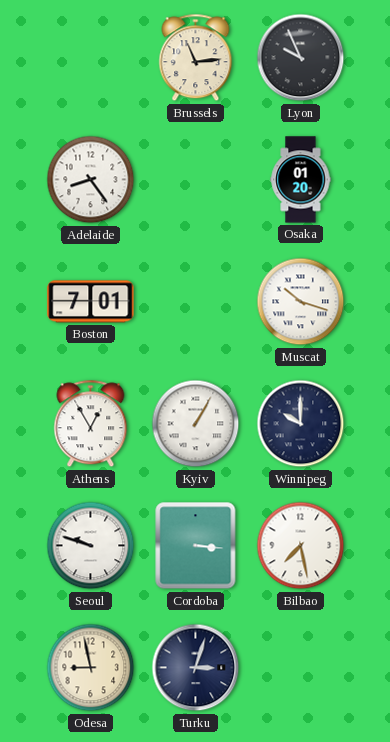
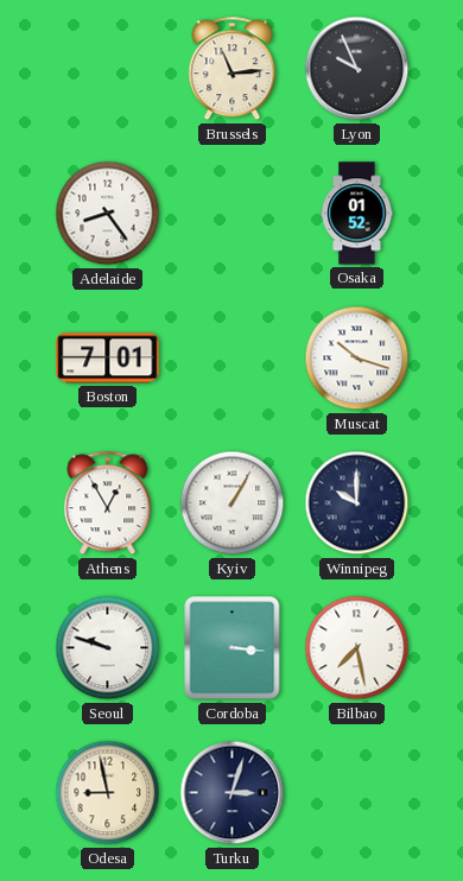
Osaka: 01:20 -> 01:52
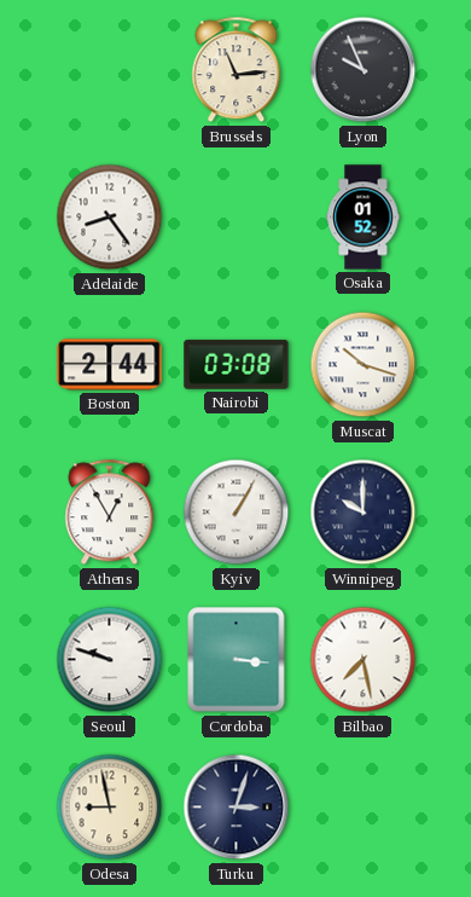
Boston: 7:01 -> 2:44
Nairobi: none -> 03:08
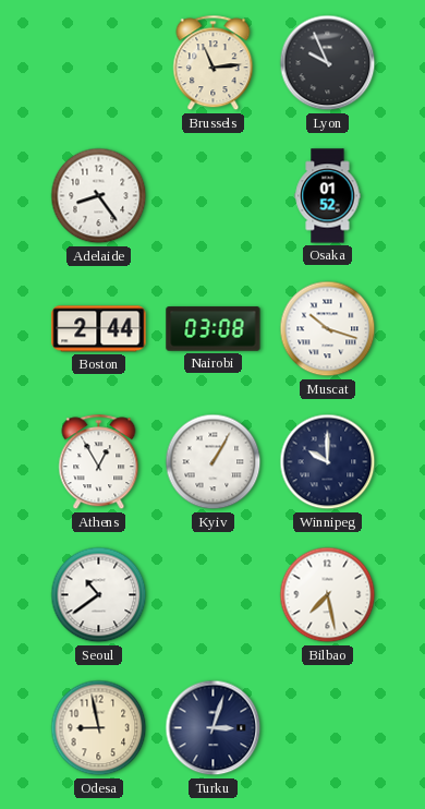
Seoul: 9:48 -> 10:39
Cordoba: 3:16 -> none
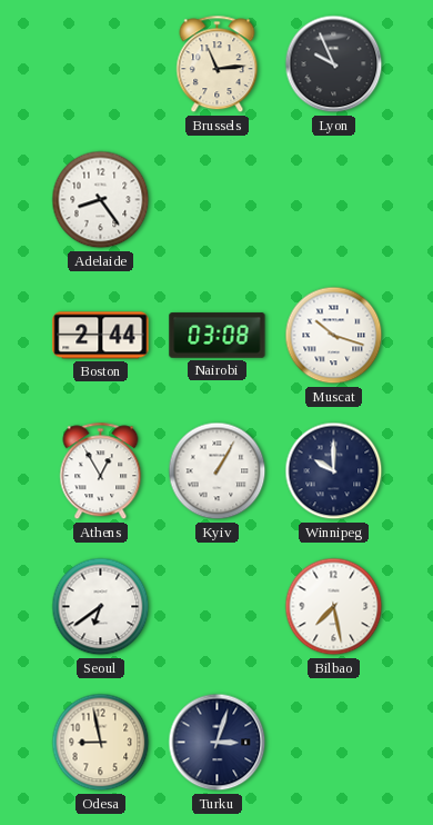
Osaka: 01:52 -> none
Seoul: 10:39 -> 6:39
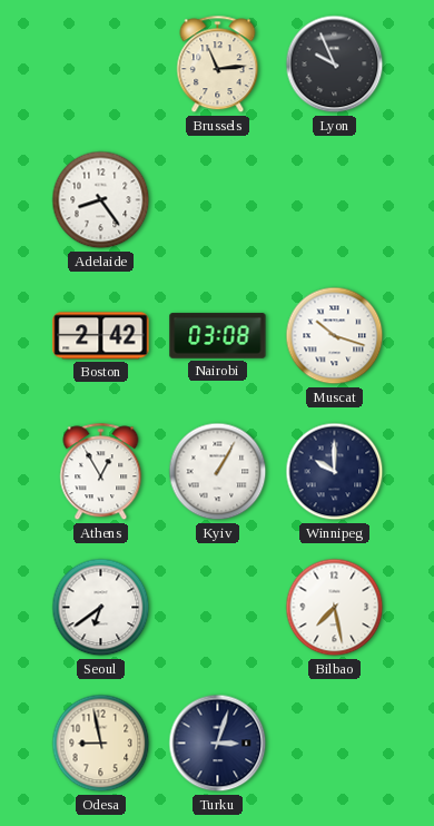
Boston: 2:44 -> 2:42
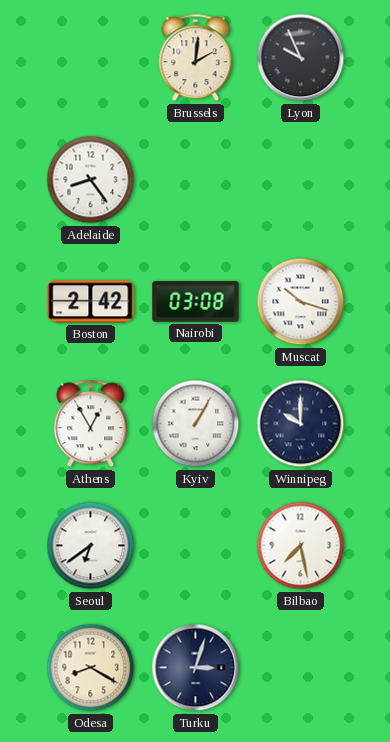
Brussels: 11:14 -> 2:01
Odesa: 8:58 -> 8:20
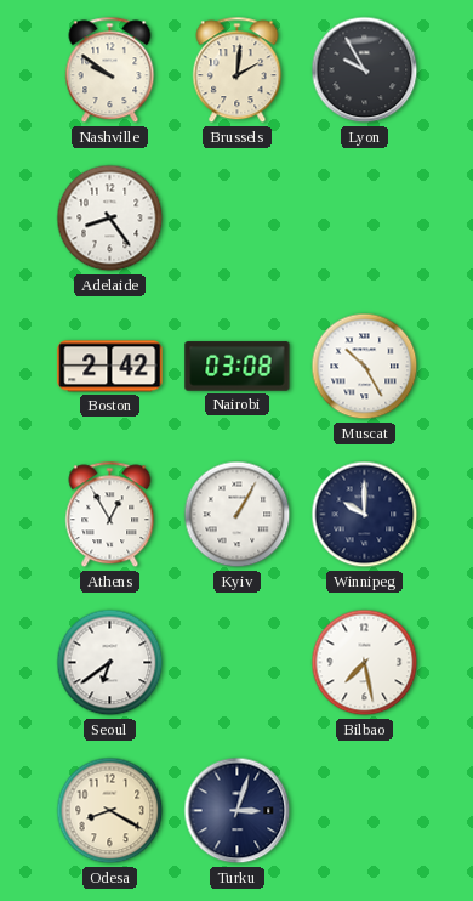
Nashville: none -> 9:51
Lyon: 9:56 -> 9:55
Muscat: 10:18 -> 10:25
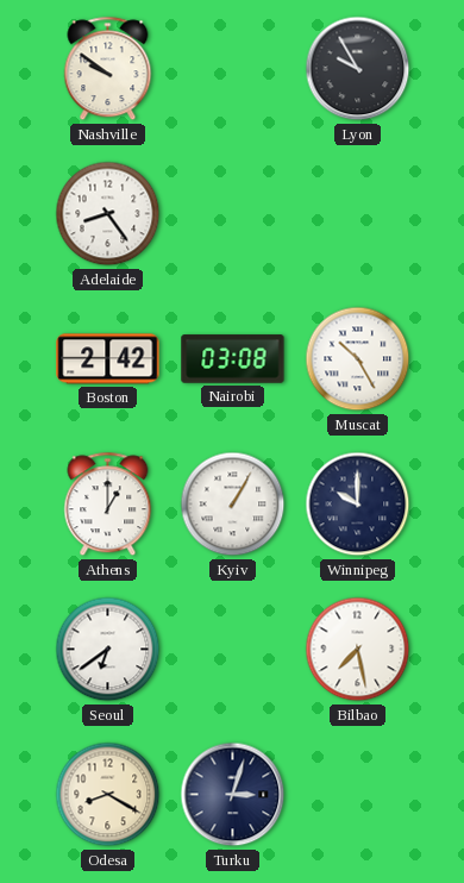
Brussels: 2:01 -> none
Athens: 12:55 -> 1:00
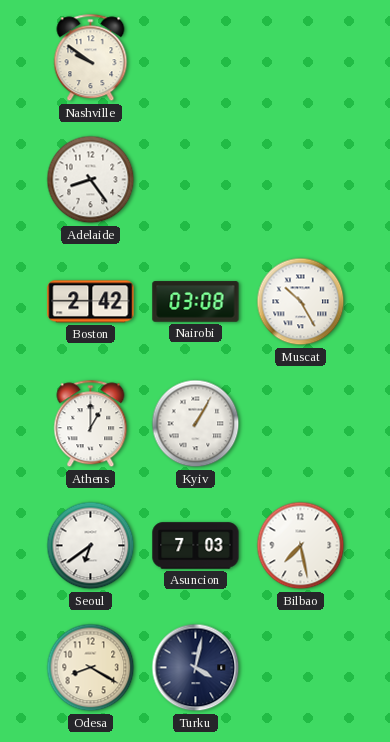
Lyon: 9:55 -> none
Winnipeg: 10:00 -> none
Asuncion: none -> 7:03
Turku: 3:03 -> 4:02
